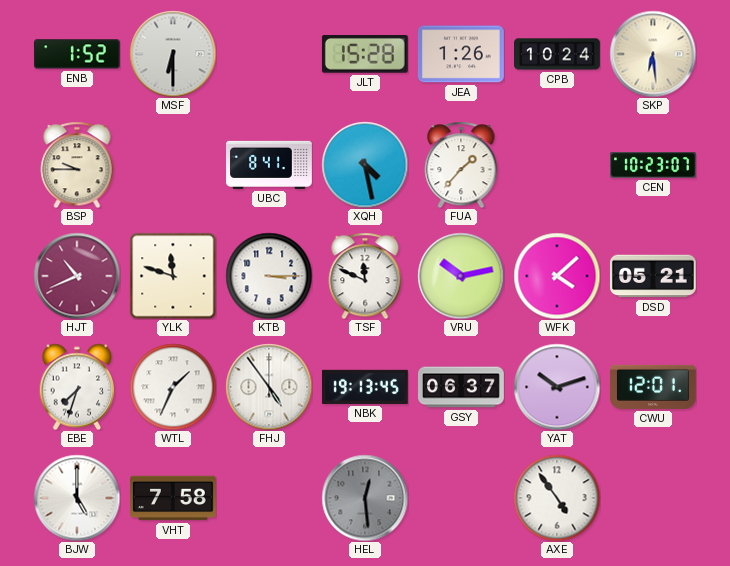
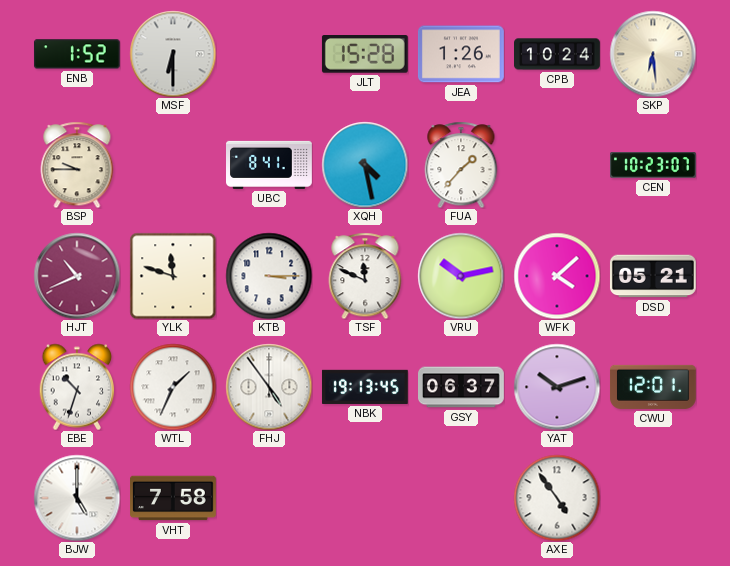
EBE: 7:33 -> 10:33
HEL: 12:29 -> none
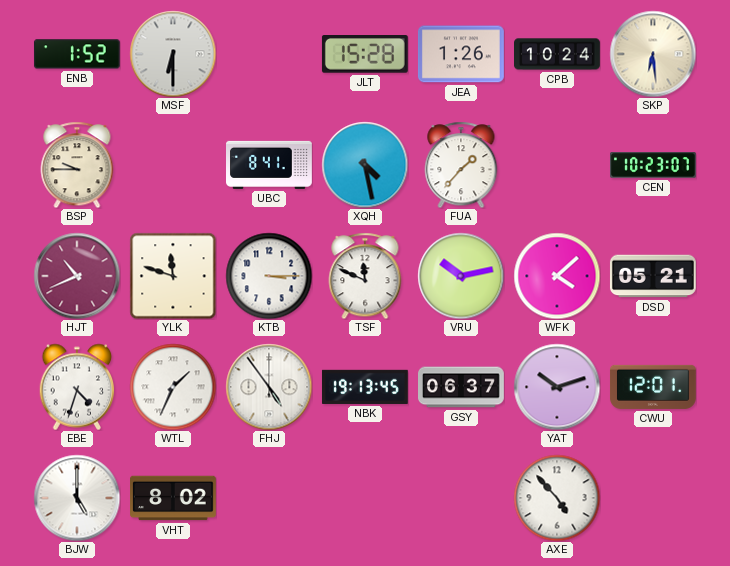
EBE: 10:33 -> 4:33
VHT: 7:58 -> 8:02
AXE: 4:54 -> 4:53
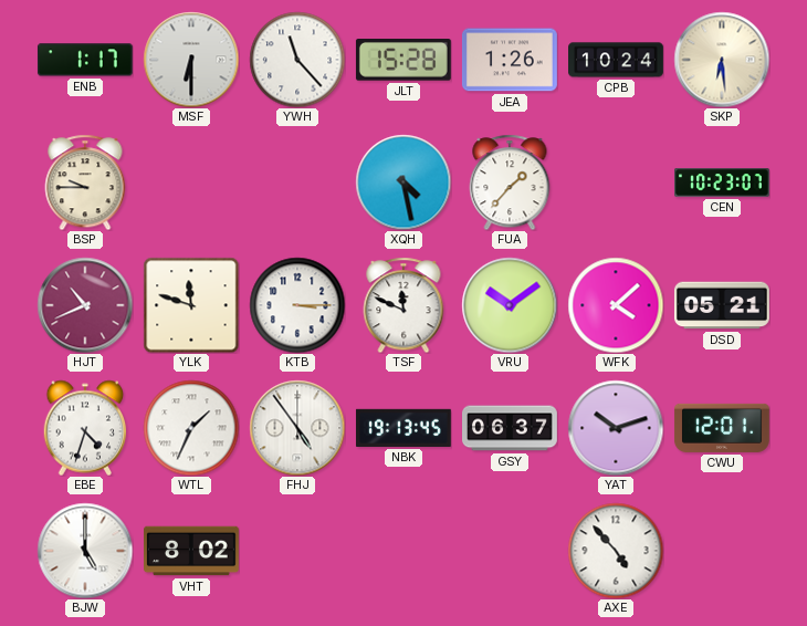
ENB: 1:52 -> 1:17
YWH: none -> 11:23
UBC: 8:41 -> none
VRU: 10:13 -> 10:09
